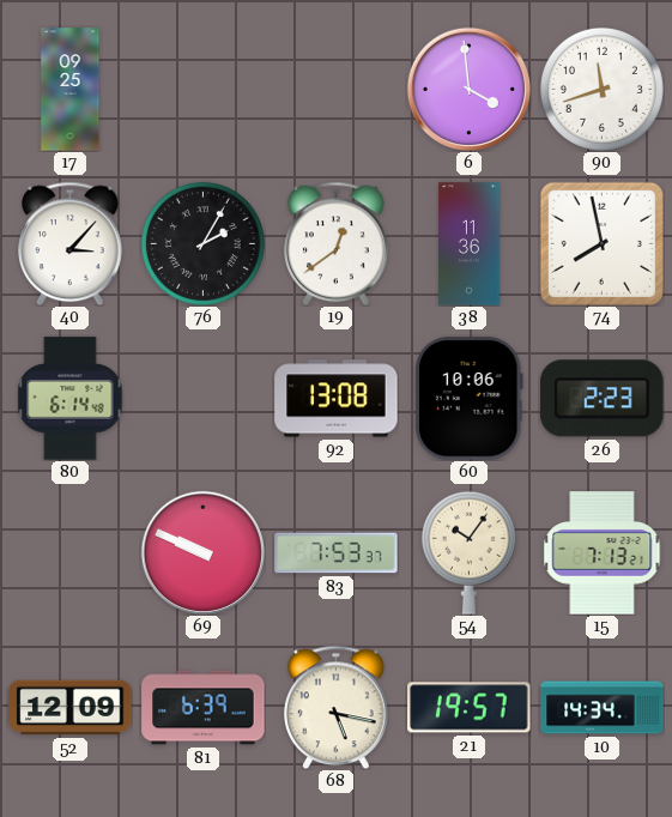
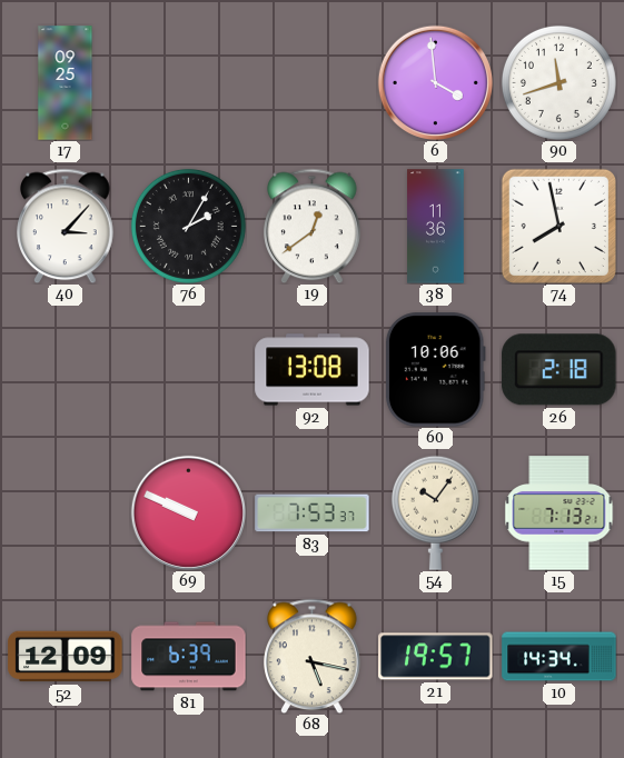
80: 6:14 -> none
26: 2:23 -> 2:18
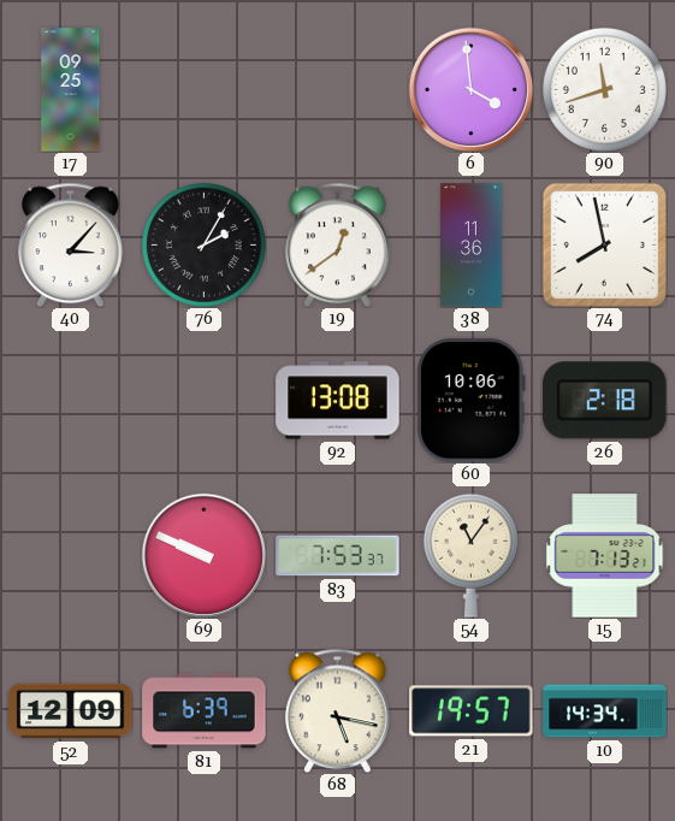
54: 10:06 -> 11:06
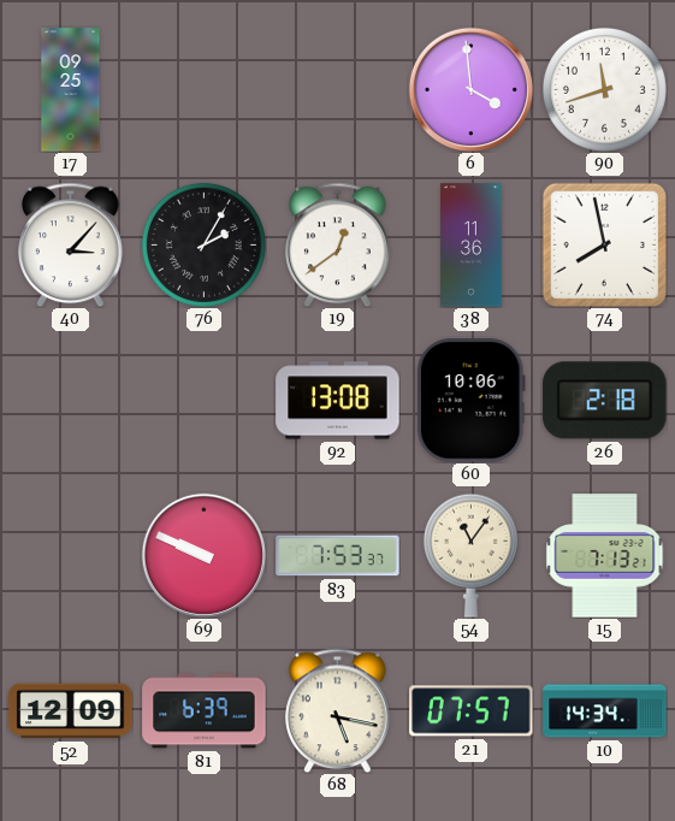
21: 19:57 -> 07:57
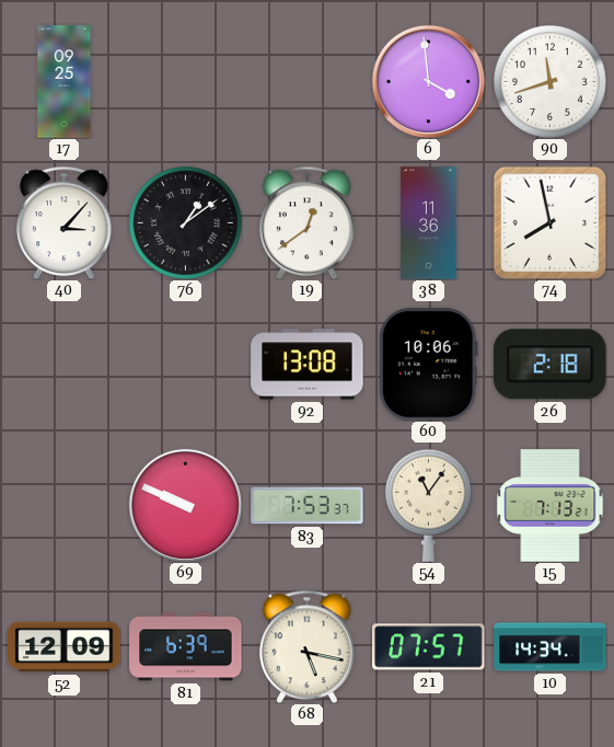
76: 2:05 -> 1:09
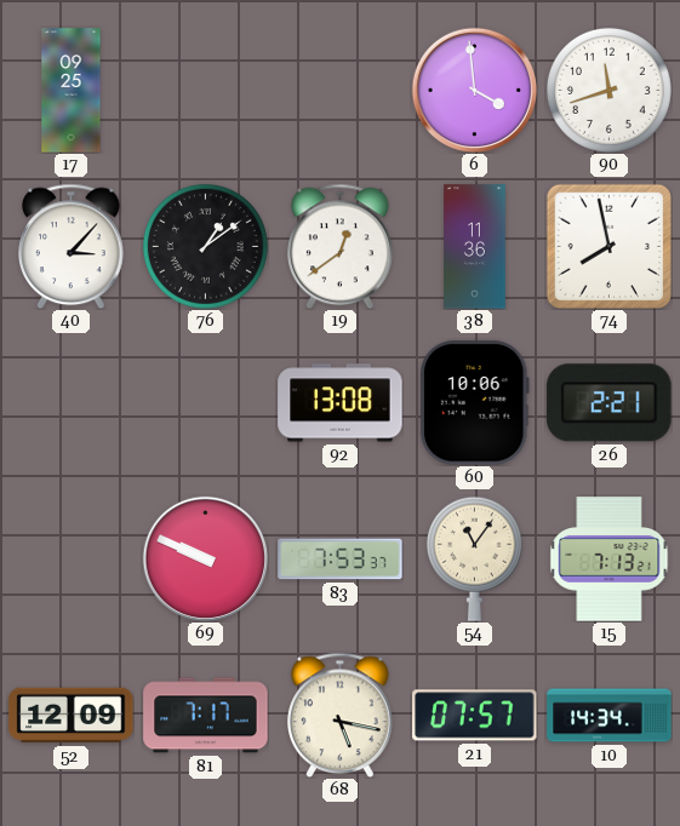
26: 2:18 -> 2:21
81: 6:39 -> 7:17
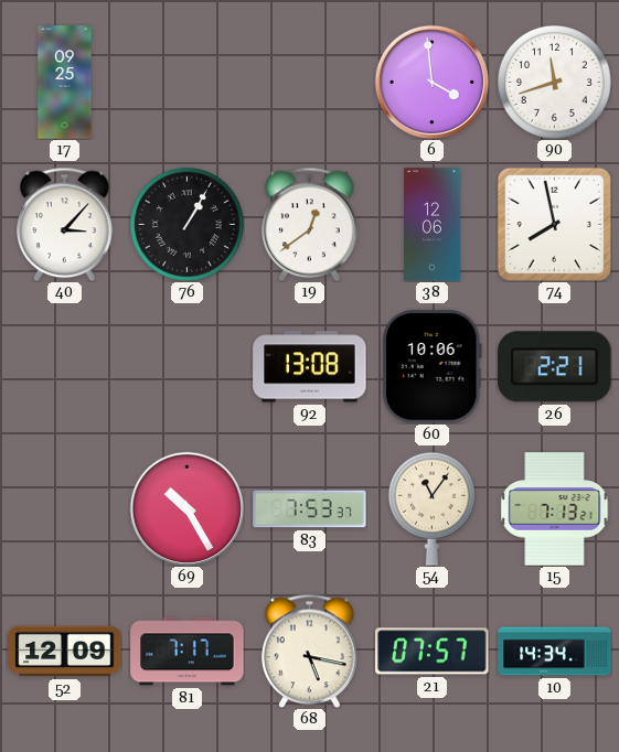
76: 1:09 -> 1:05
38: 11:36 -> 12:06
69: 9:49 -> 10:25
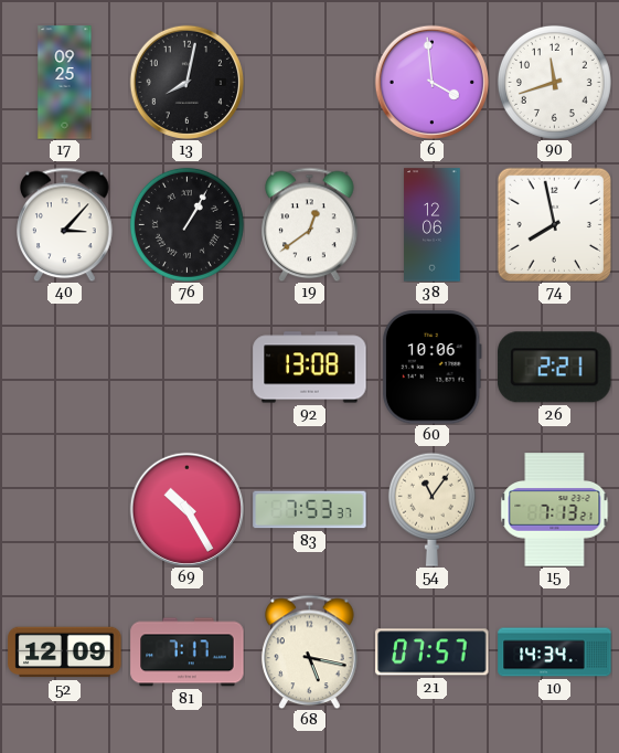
13: none -> 8:02
